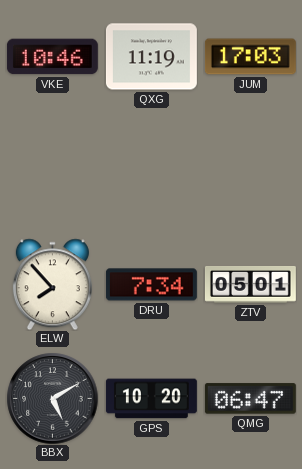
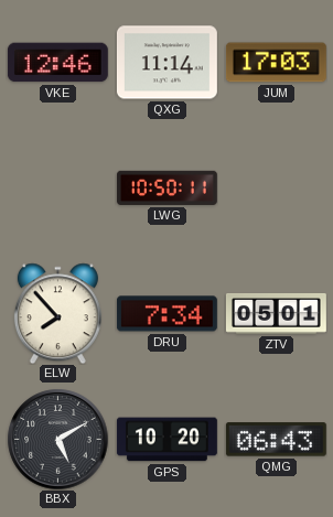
VKE: 10:46 -> 12:46
QXG: 11:19 -> 11:14
LWG: none -> 10:50
QMG: 06:47 -> 06:43
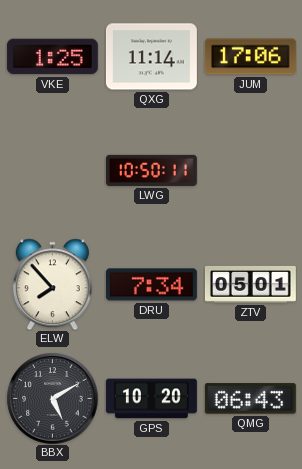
VKE: 12:46 -> 1:25
JUM: 17:03 -> 17:06
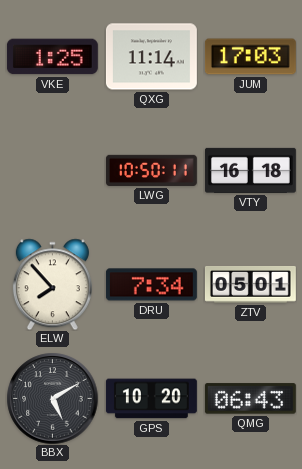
JUM: 17:06 -> 17:03
VTY: none -> 16:18
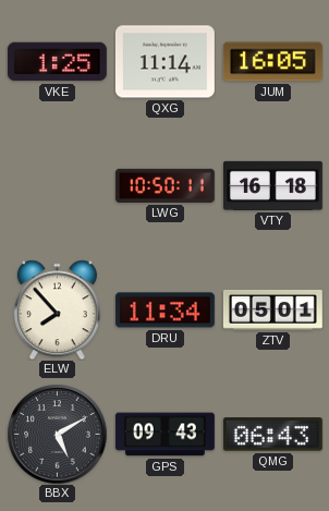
JUM: 17:03 -> 16:05
DRU: 7:34 -> 11:34
GPS: 10:20 -> 09:43
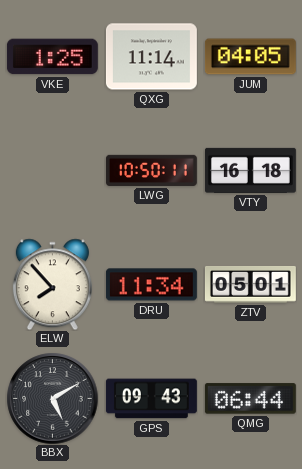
JUM: 16:05 -> 04:05
QMG: 06:43 -> 06:44
